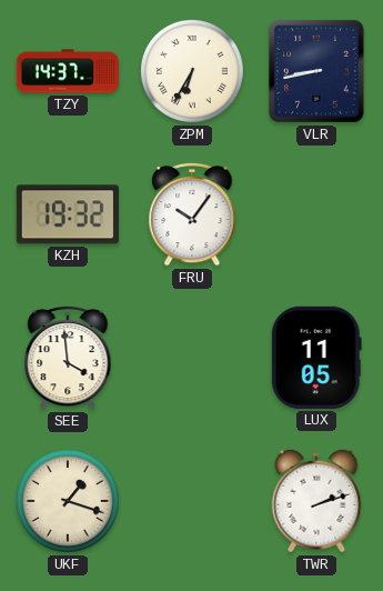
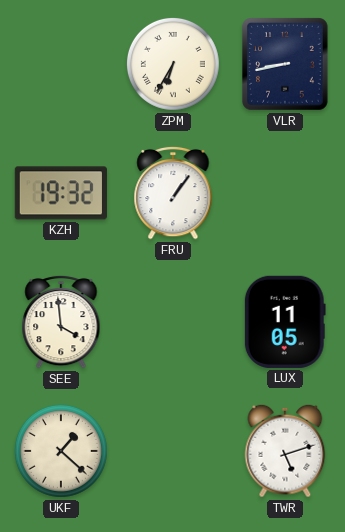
TZY: 14:37 -> none
FRU: 10:06 -> 1:06
UKF: 1:18 -> 1:22
TWR: 2:12 -> 5:12
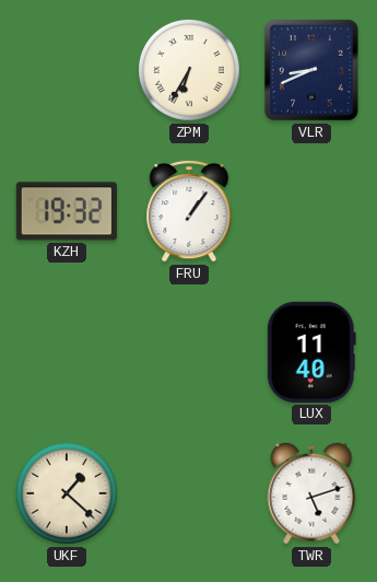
VLR: 8:43 -> 8:41
SEE: 3:59 -> none
LUX: 11:05 -> 11:40
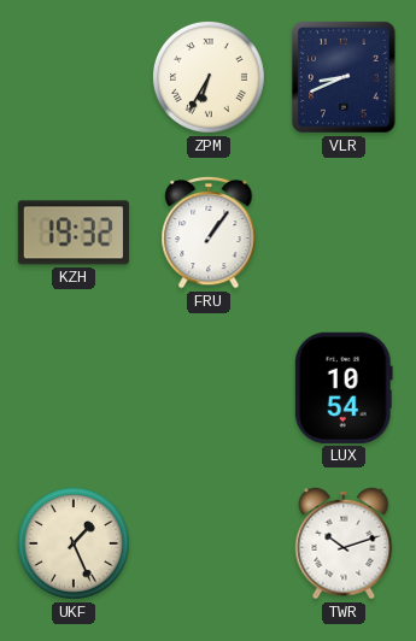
LUX: 11:40 -> 10:54
UKF: 1:22 -> 1:26
TWR: 5:12 -> 10:12
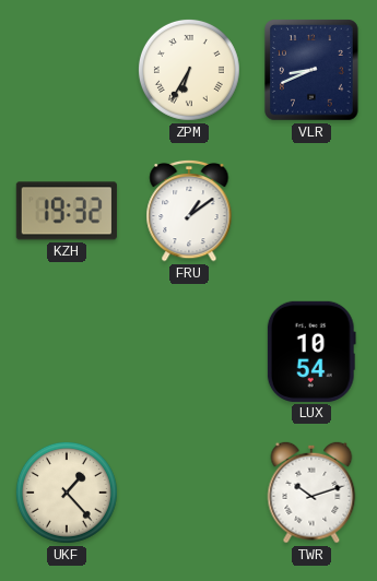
FRU: 1:06 -> 1:09
UKF: 1:26 -> 1:23
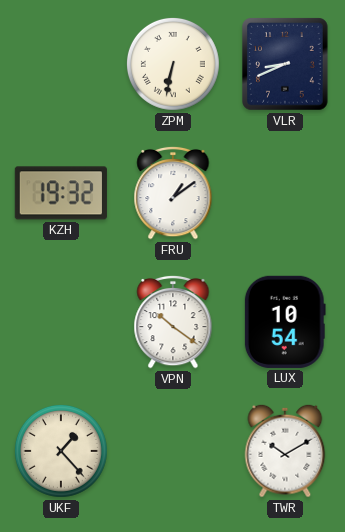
ZPM: 6:35 -> 6:32
VPN: none -> 10:21
TWR: 10:12 -> 10:10
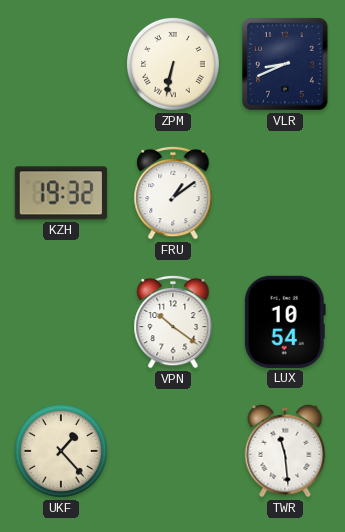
TWR: 10:10 -> 11:29
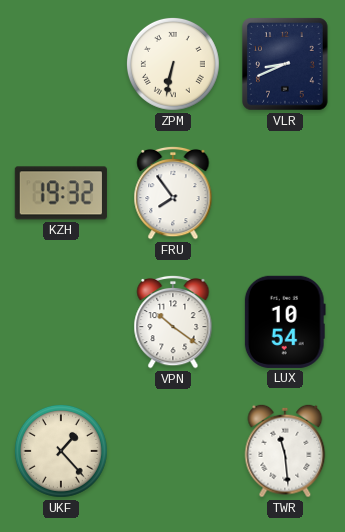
FRU: 1:09 -> 7:54
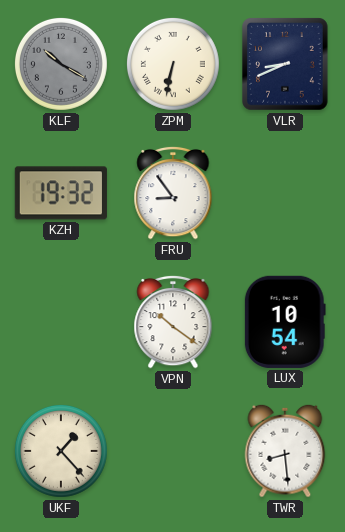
KLF: none -> 10:20
FRU: 7:54 -> 8:54
TWR: 11:29 -> 8:29
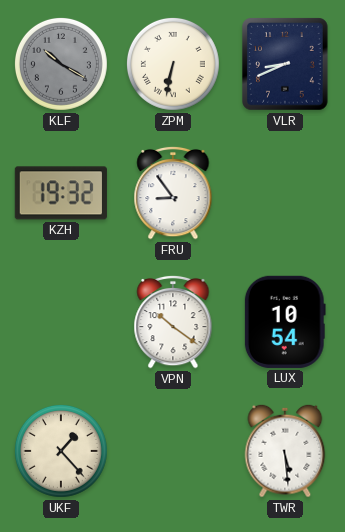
TWR: 8:29 -> 5:29
